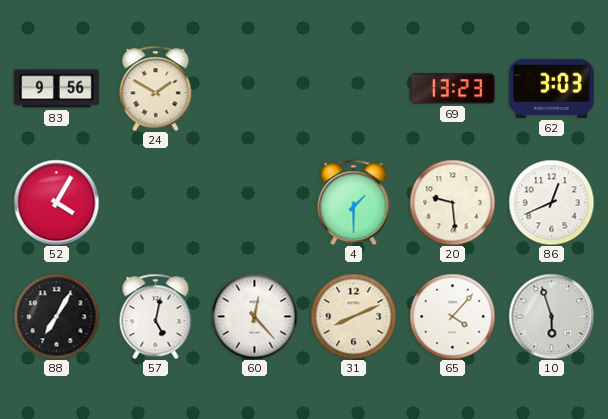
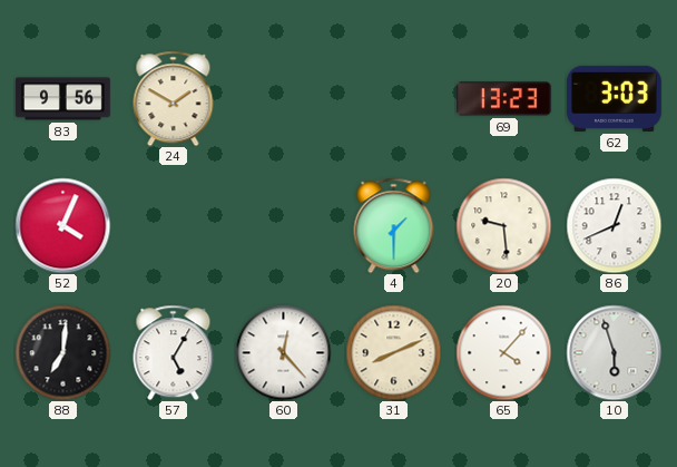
52: 4:05 -> 4:04
88: 7:05 -> 7:01
57: 5:02 -> 5:05
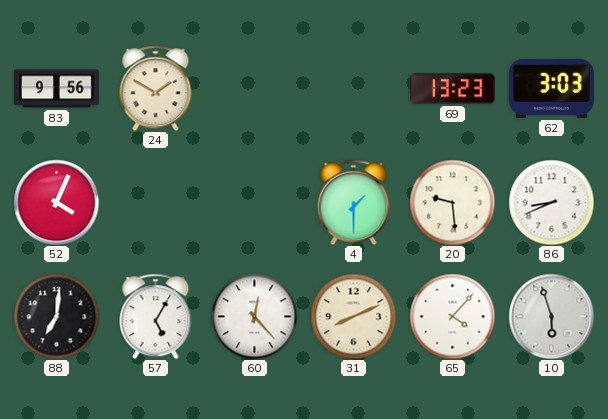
86: 12:41 -> 8:41
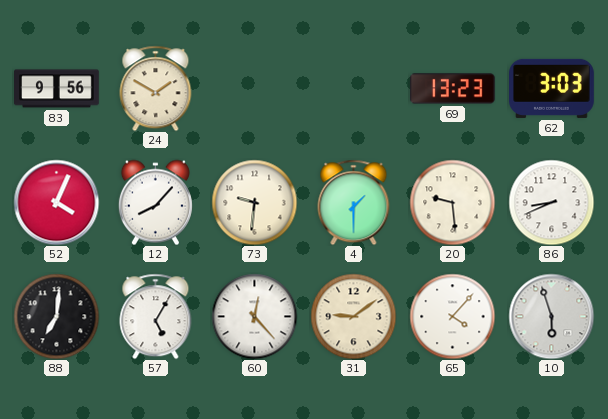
12: none -> 8:07
73: none -> 9:31
31: 8:11 -> 9:09
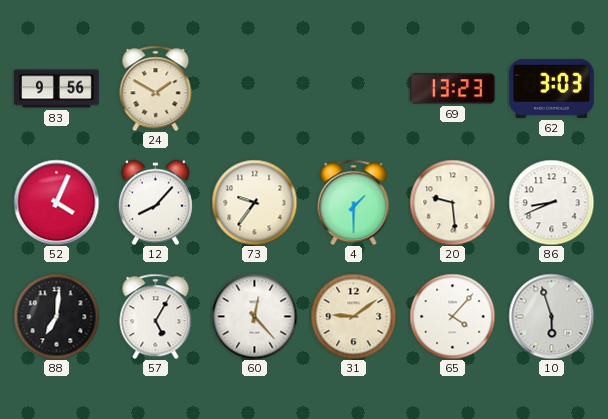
73: 9:31 -> 9:36
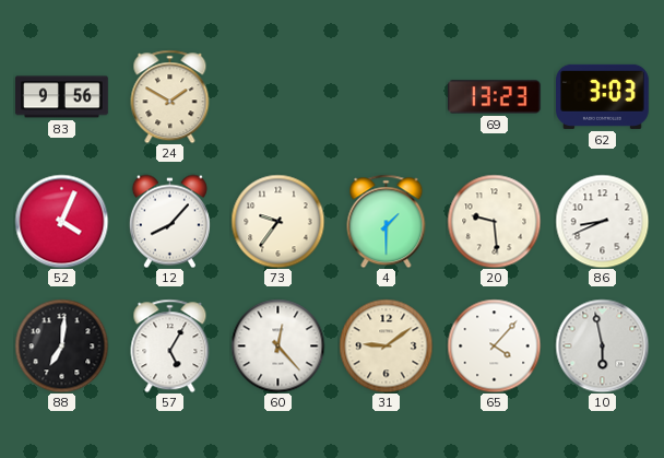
10: 5:57 -> 5:58
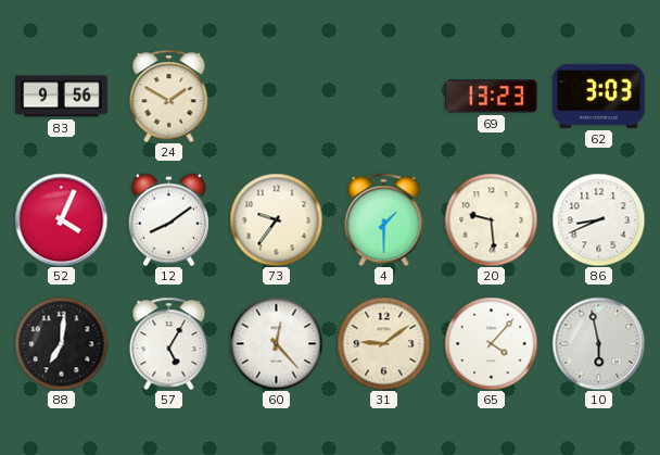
12: 8:07 -> 8:09
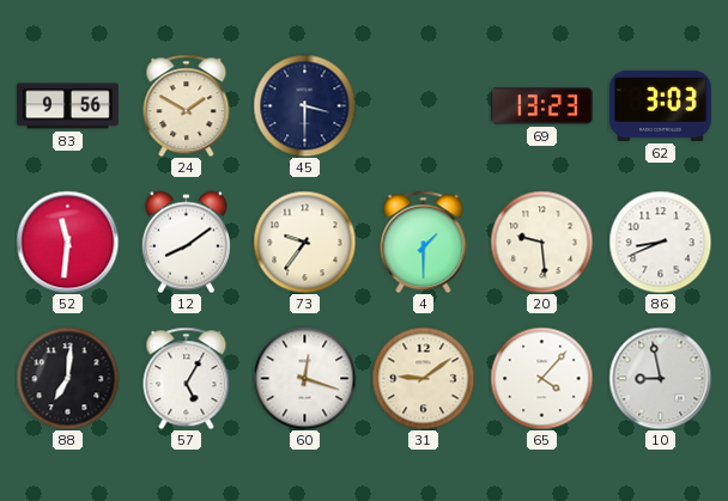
45: none -> 3:30
52: 4:04 -> 11:31
60: 12:23 -> 12:18
10: 5:58 -> 8:58
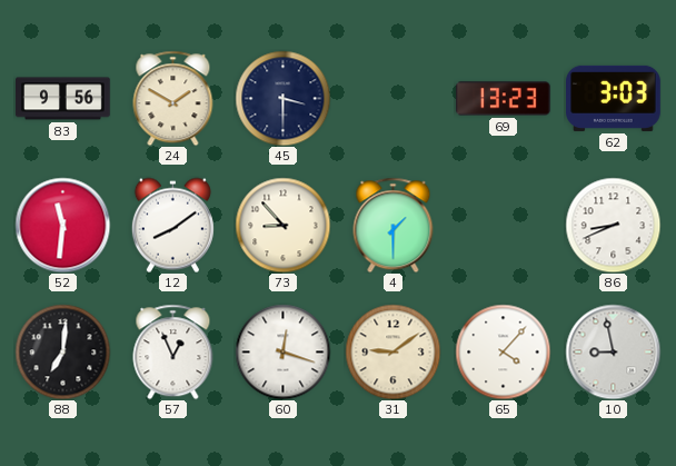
73: 9:36 -> 8:53
20: 9:29 -> none
57: 5:05 -> 12:56
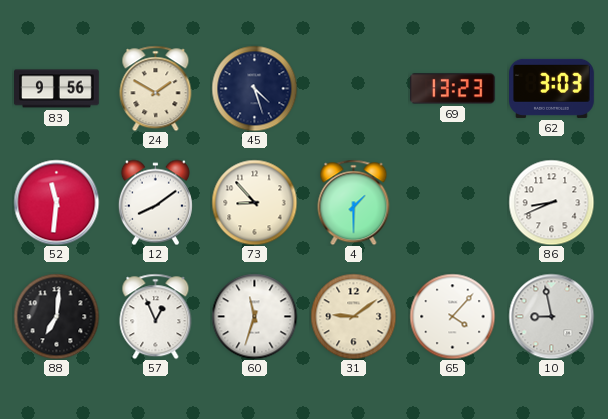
45: 3:30 -> 4:27
60: 12:18 -> 11:33
